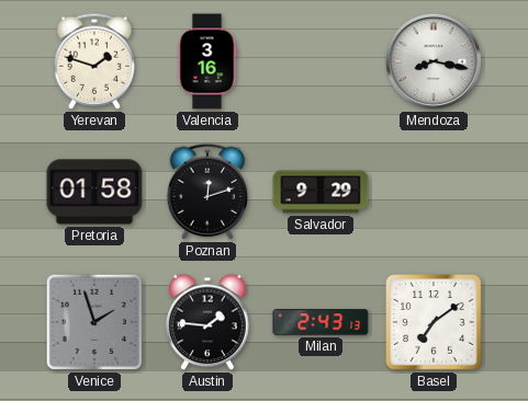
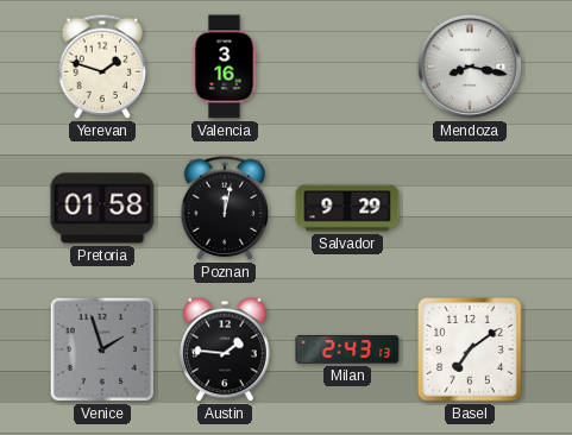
Poznan: 12:12 -> 12:02
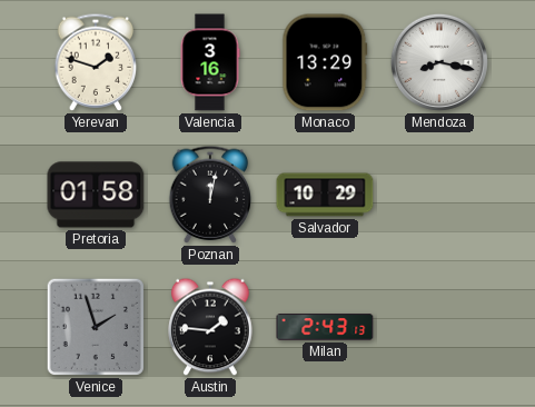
Monaco: none -> 13:29
Salvador: 9:29 -> 10:29
Basel: 7:09 -> none
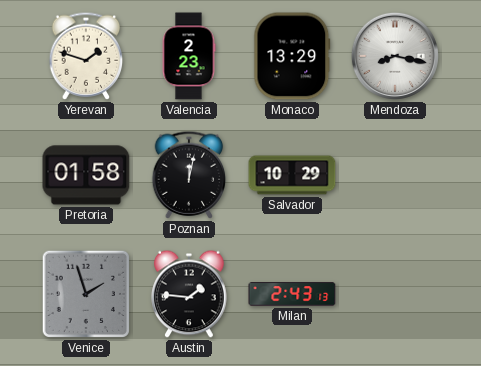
Valencia: 3:16 -> 2:23
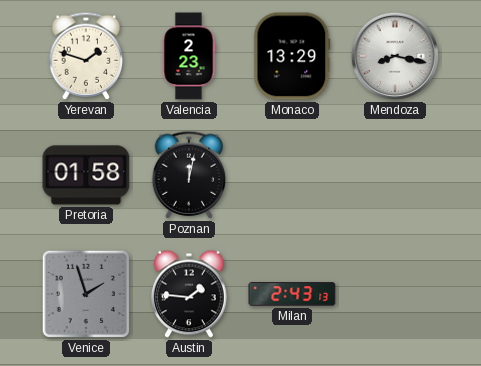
Salvador: 10:29 -> none
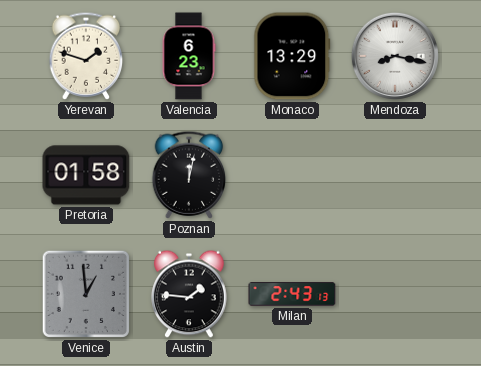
Valencia: 2:23 -> 6:23
Venice: 1:57 -> 12:59
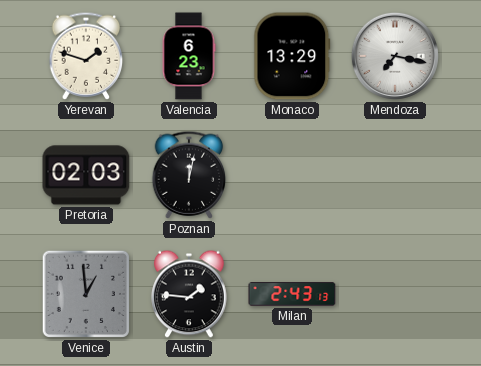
Mendoza: 8:17 -> 7:17
Pretoria: 01:58 -> 02:03
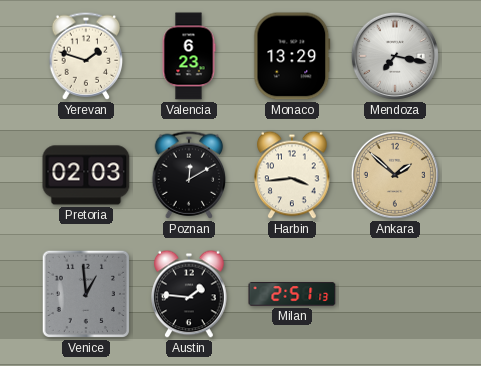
Poznan: 12:02 -> 12:10
Harbin: none -> 3:44
Ankara: none -> 1:52
Milan: 2:43 -> 2:51
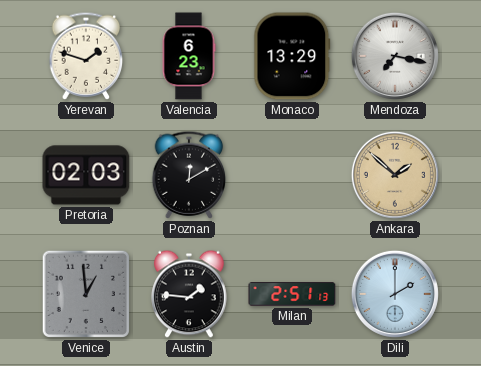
Harbin: 3:44 -> none
Dili: none -> 2:00
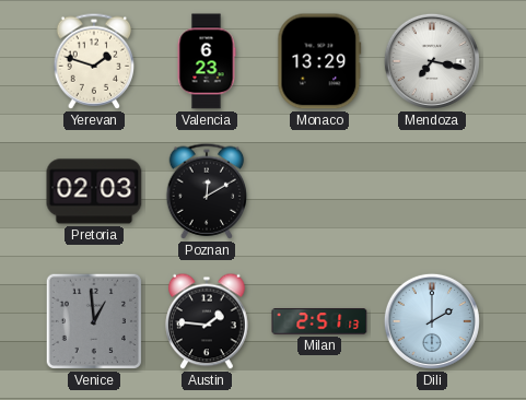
Ankara: 1:52 -> none
